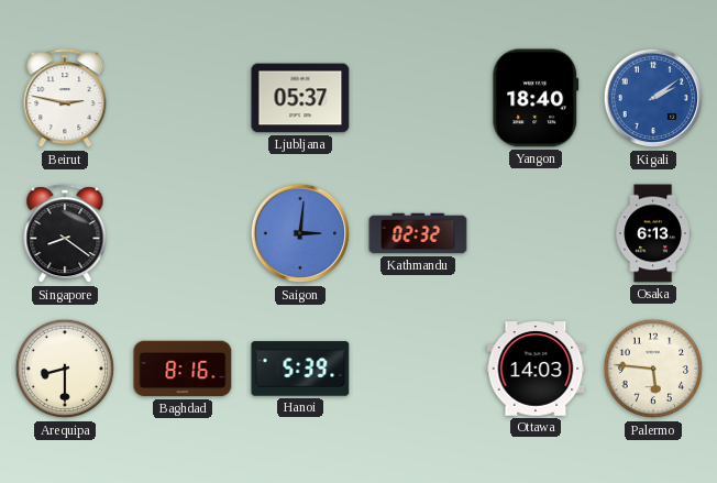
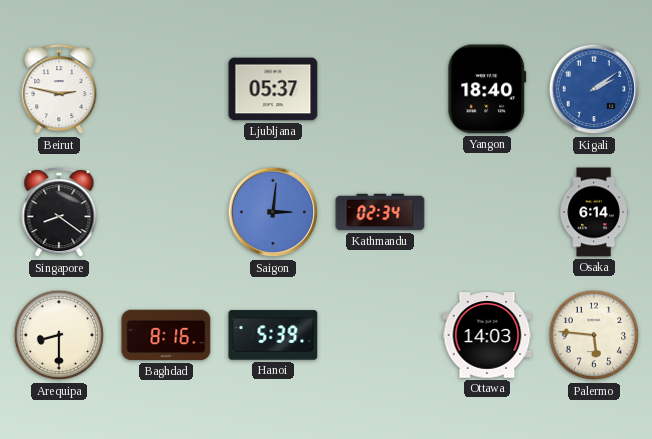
Kathmandu: 02:32 -> 02:34
Osaka: 6:13 -> 6:14
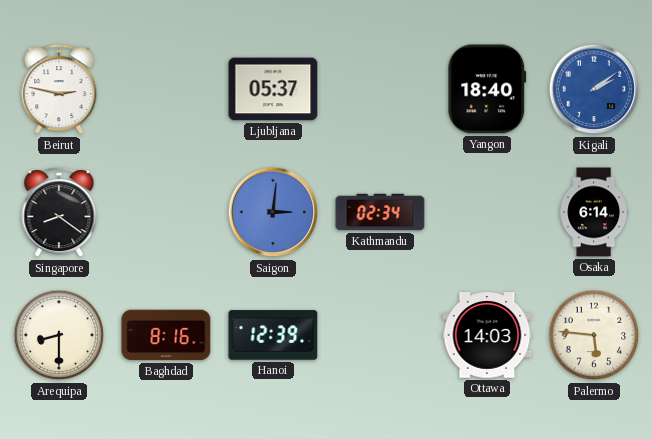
Hanoi: 5:39 -> 12:39
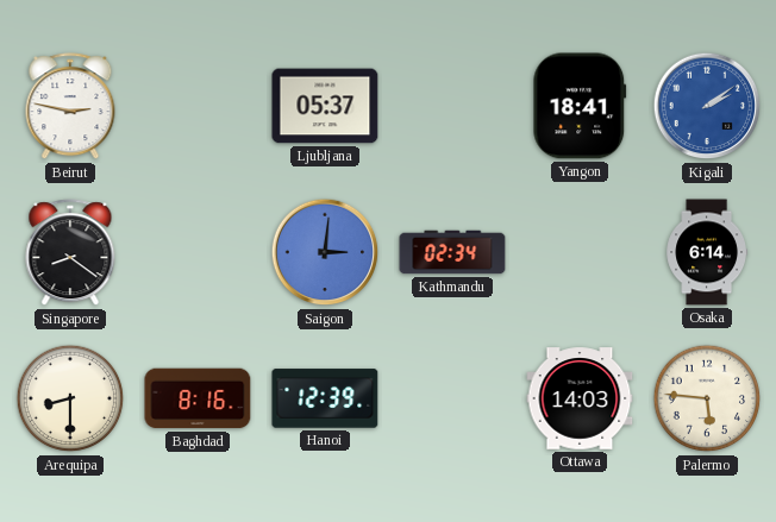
Yangon: 18:40 -> 18:41
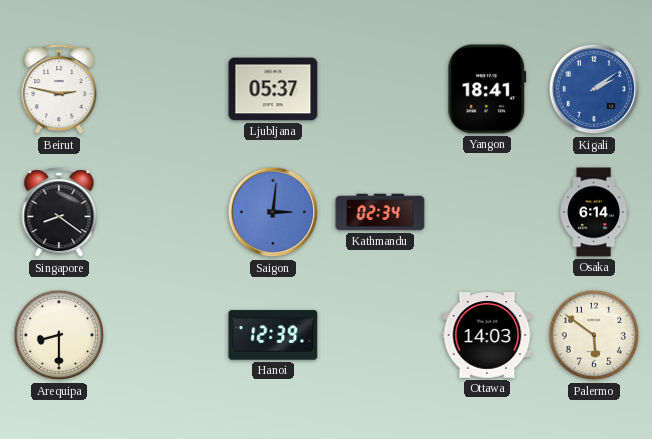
Baghdad: 8:16 -> none
Palermo: 5:46 -> 5:51
